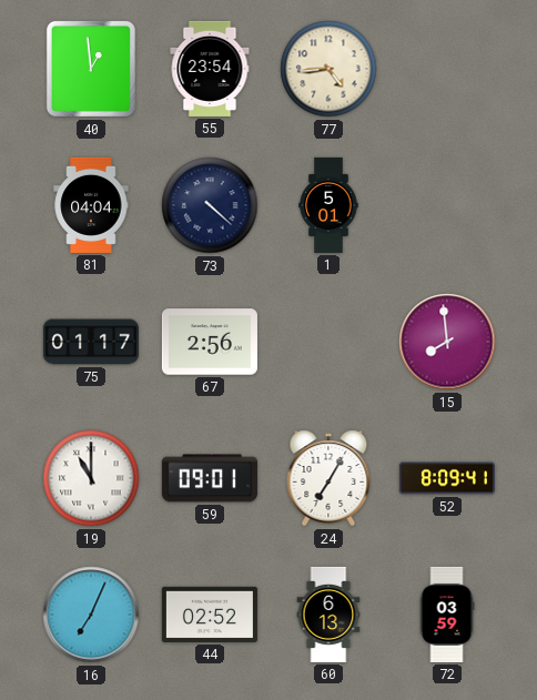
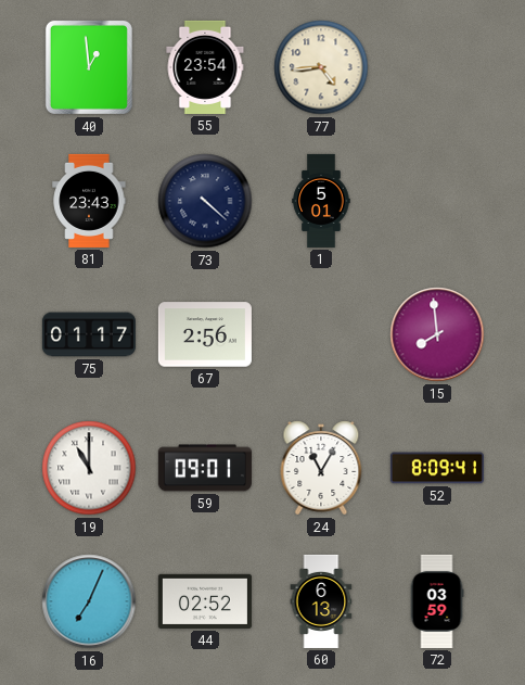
81: 04:04 -> 23:43
24: 7:05 -> 11:05
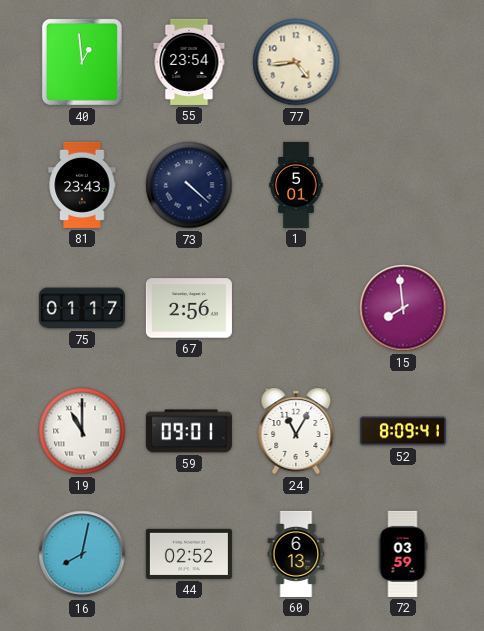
16: 7:04 -> 8:02
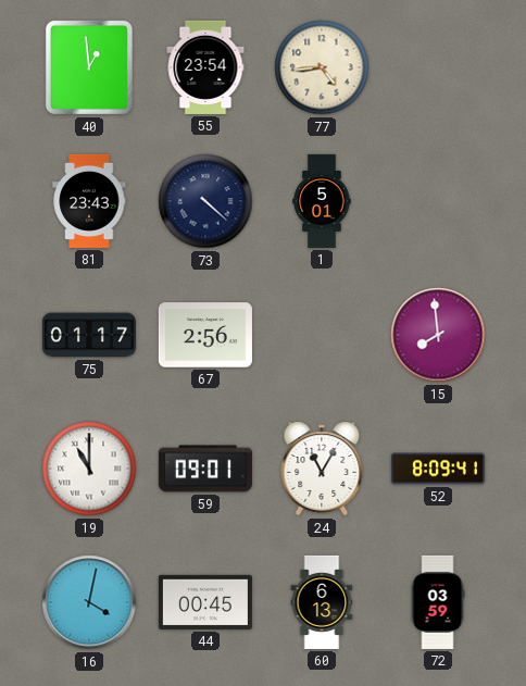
16: 8:02 -> 4:02
44: 02:52 -> 00:45
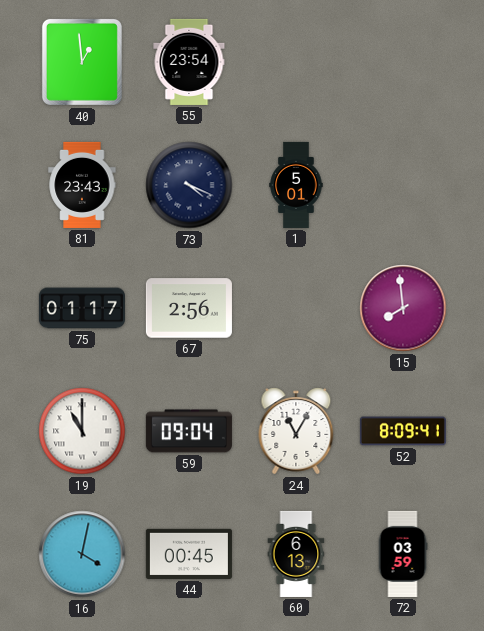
77: 4:44 -> none
73: 4:22 -> 4:19
59: 09:01 -> 09:04
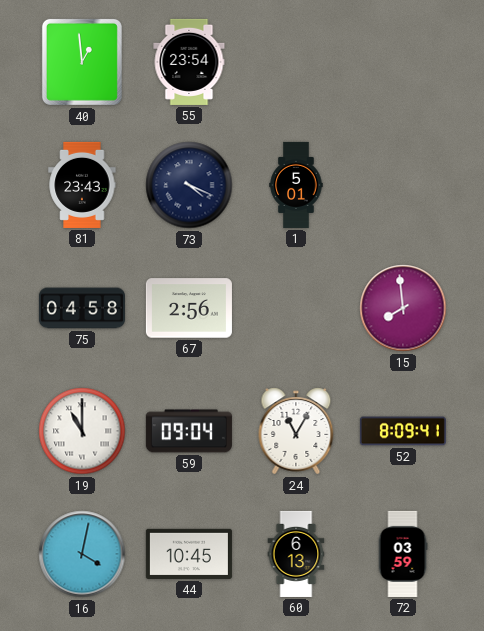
75: 01:17 -> 04:58
44: 00:45 -> 10:45
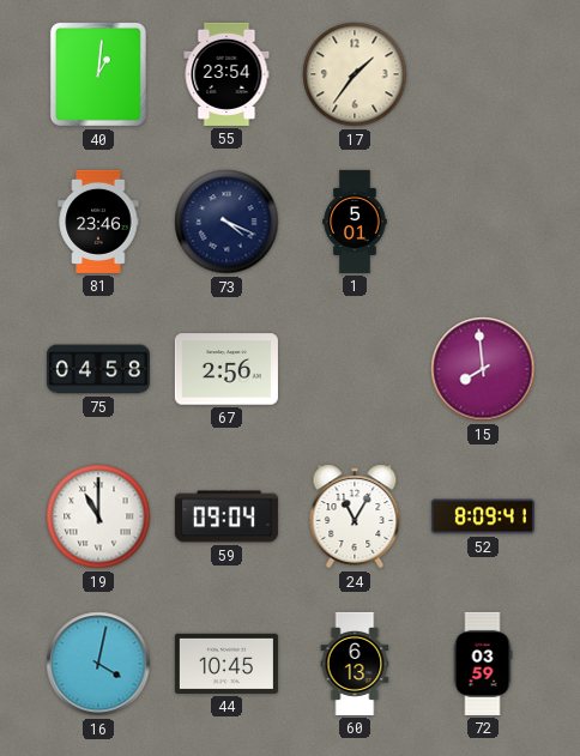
40: 12:59 -> 1:01
17: none -> 1:36
81: 23:43 -> 23:46
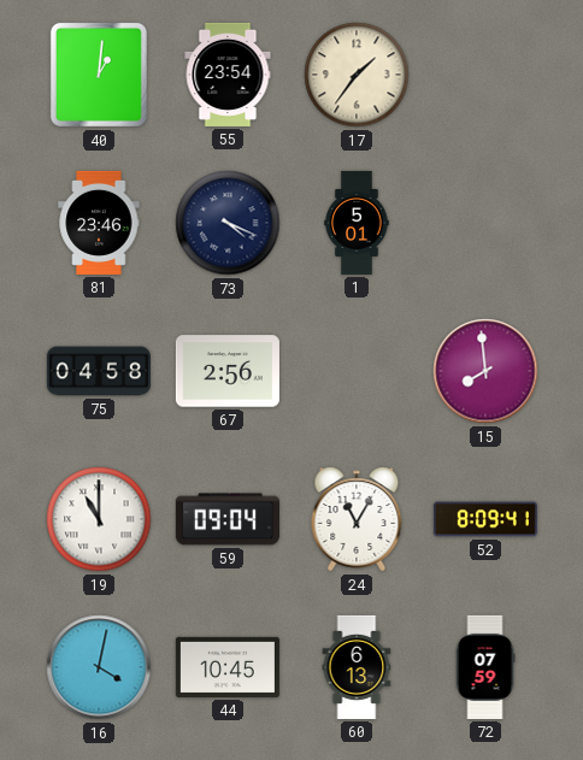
72: 03:59 -> 07:59
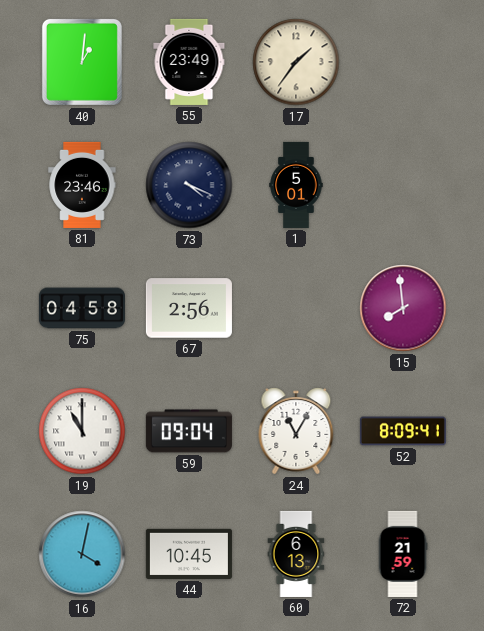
55: 23:54 -> 23:49
72: 07:59 -> 21:59
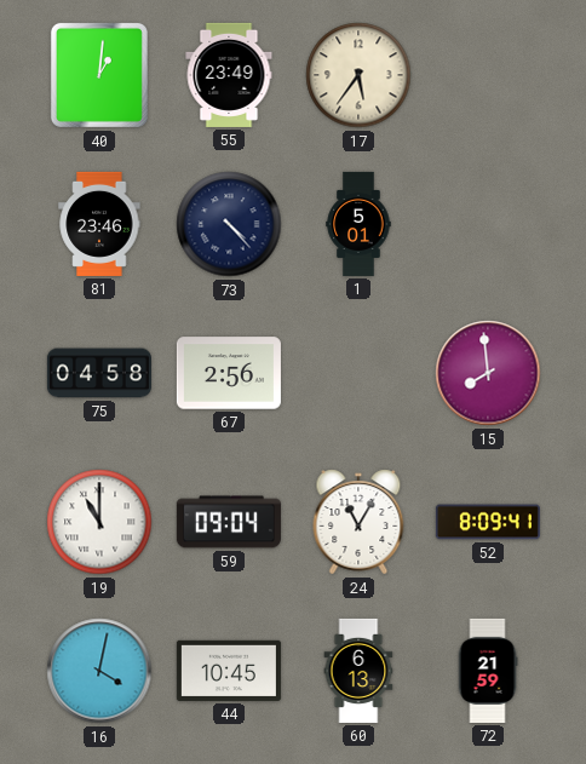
17: 1:36 -> 5:36
73: 4:19 -> 4:23
